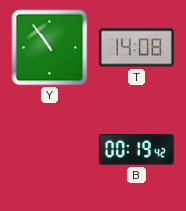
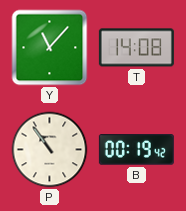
Y: 10:54 -> 11:07
P: none -> 10:54
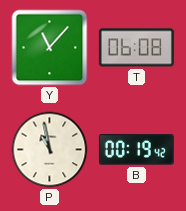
T: 14:08 -> 06:08
P: 10:54 -> 10:58
